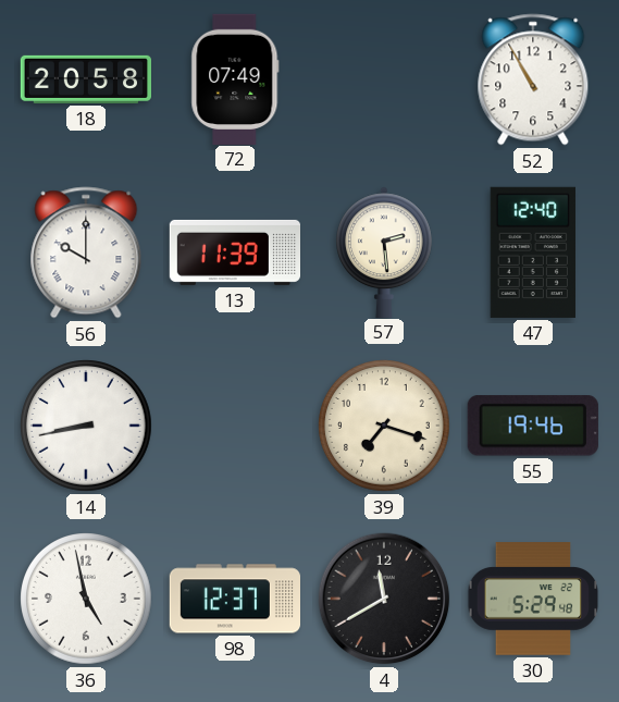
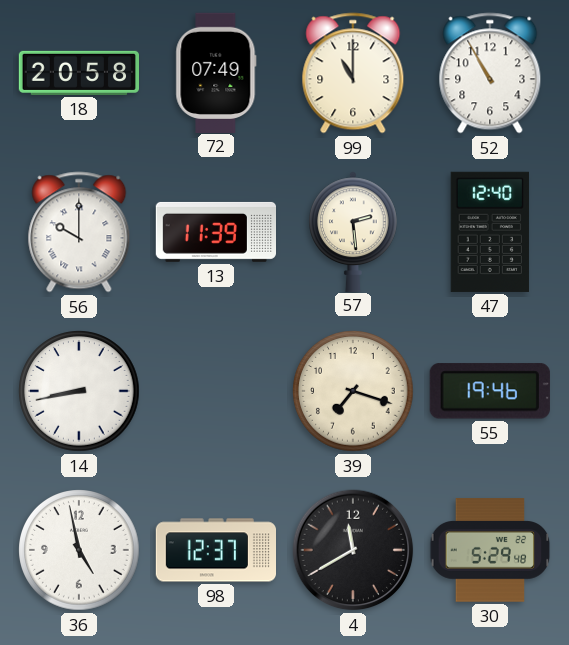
99: none -> 11:00
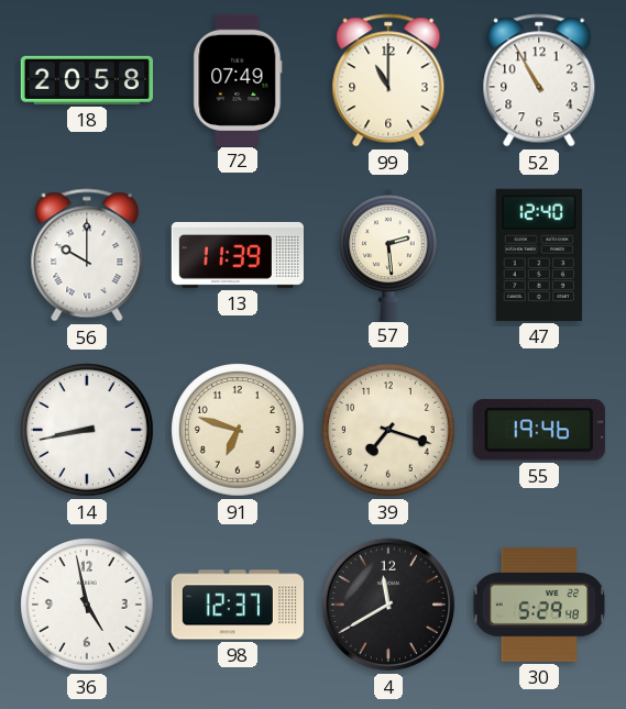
91: none -> 6:48
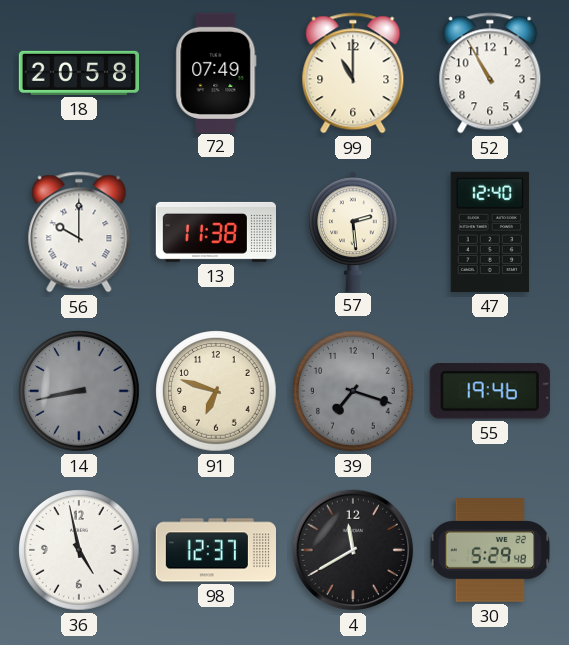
13: 11:39 -> 11:38
14 dial: white -> grey
39 dial: cream -> grey
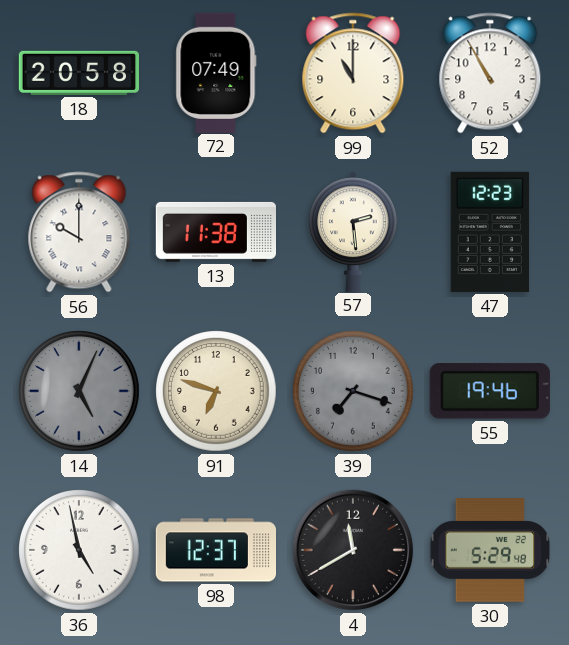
47: 12:40 -> 12:23
14: 8:43 -> 5:04
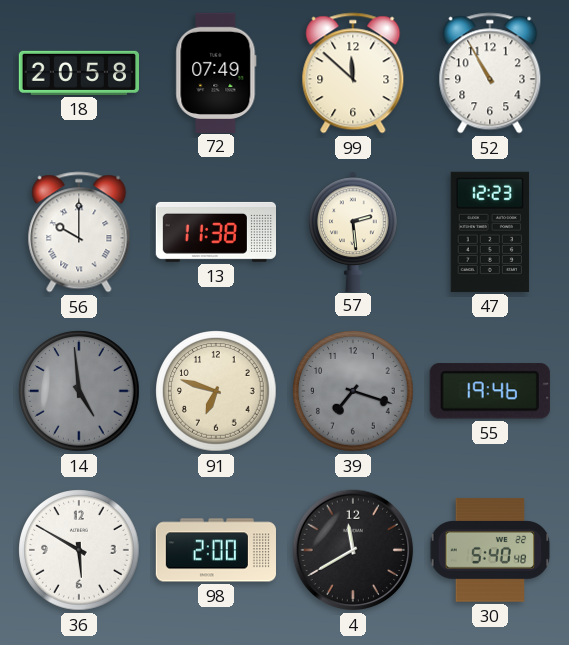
99: 11:00 -> 11:52
14: 5:04 -> 4:59
36: 4:58 -> 5:50
98: 12:37 -> 2:00
30: 5:29 -> 5:40
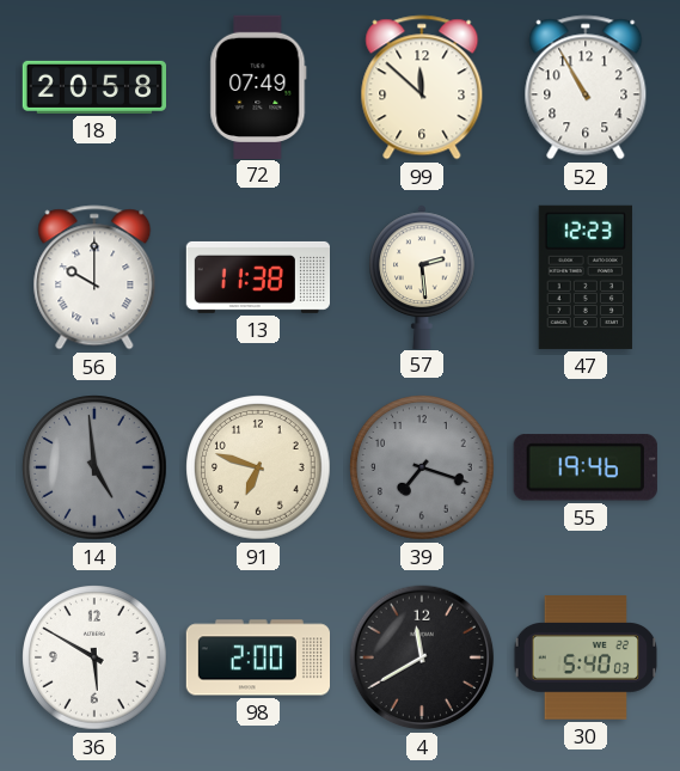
30: 5:40:48 -> 5:40:03
